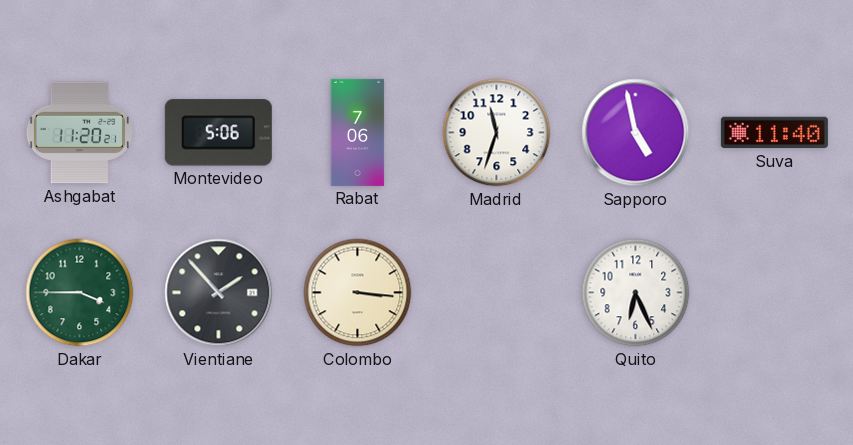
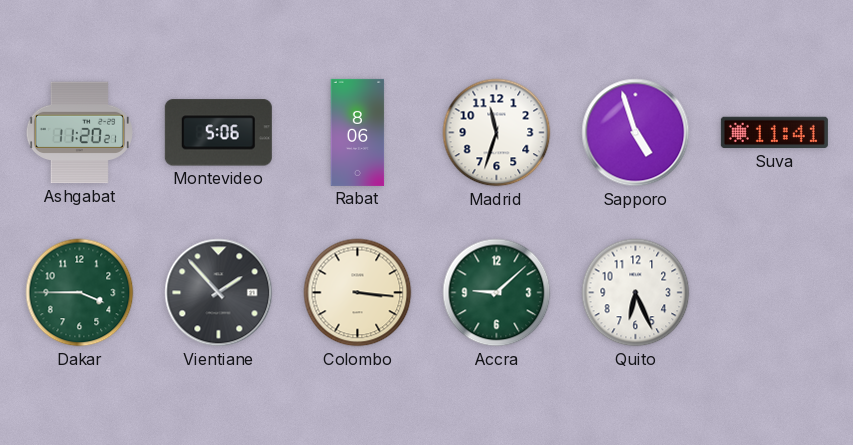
Rabat: 7:06 -> 8:06
Sapporo: 4:58 -> 4:57
Suva: 11:40 -> 11:41
Accra: none -> 9:08
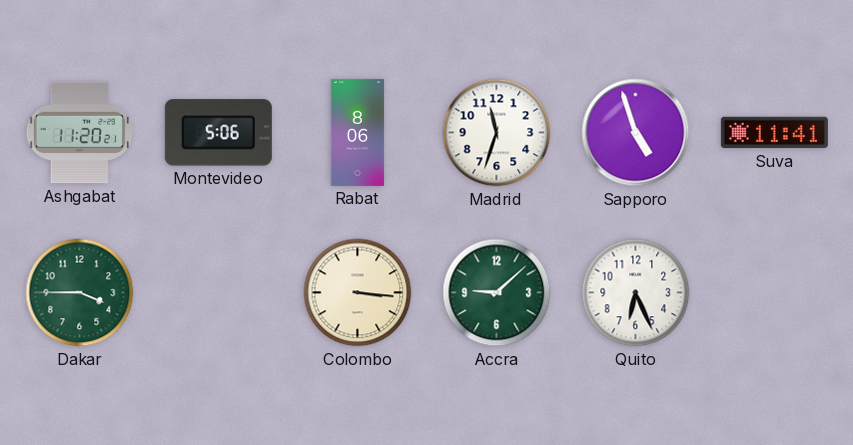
Vientiane: 1:53 -> none
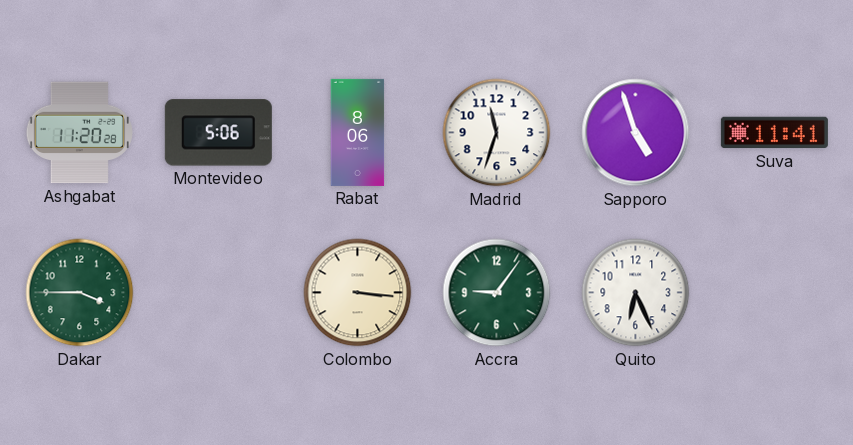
Ashgabat: 11:20:21 -> 11:20:28
Accra: 9:08 -> 9:06
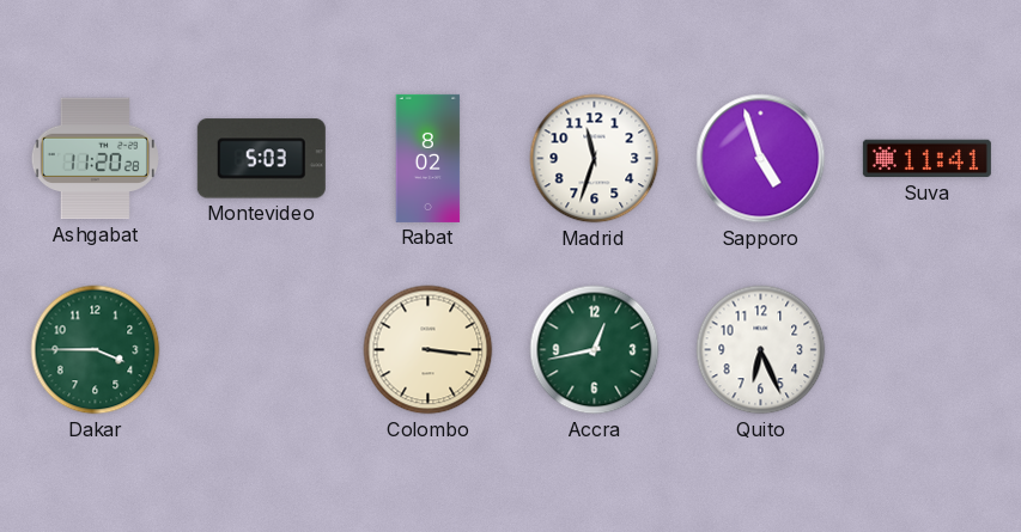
Montevideo: 5:06 -> 5:03
Rabat: 8:06 -> 8:02
Accra: 9:06 -> 12:43
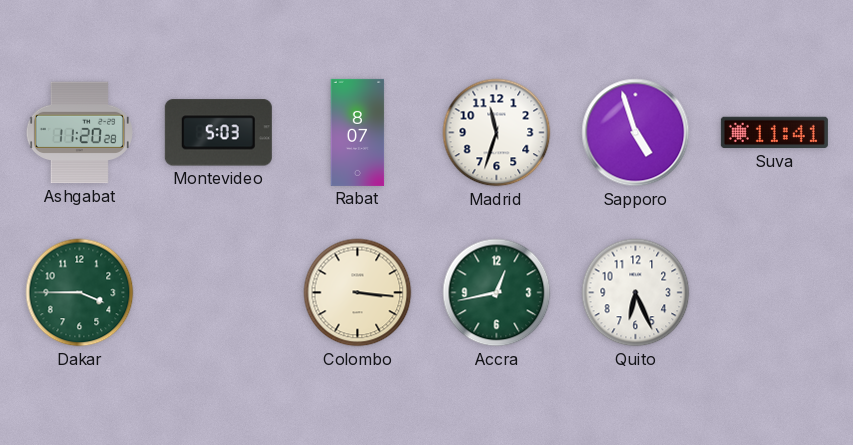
Rabat: 8:02 -> 8:07
